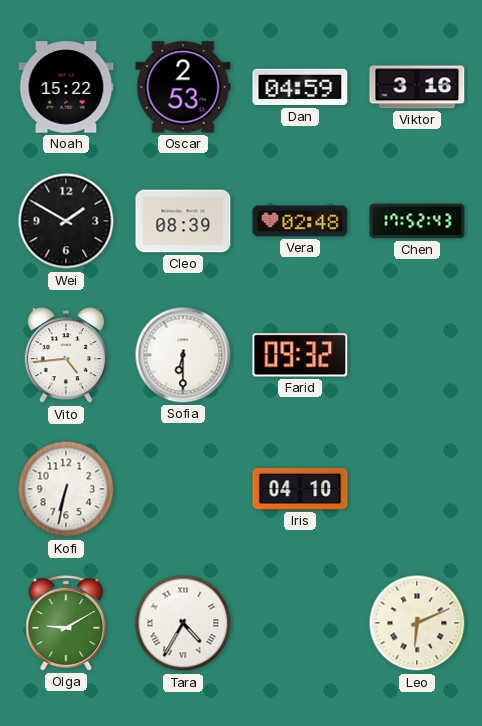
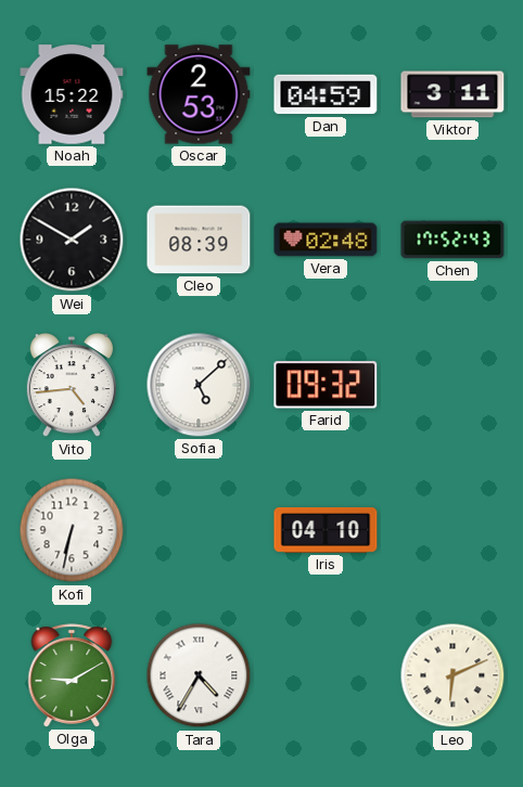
Viktor: 3:16 -> 3:11
Sofia: 6:30 -> 5:08
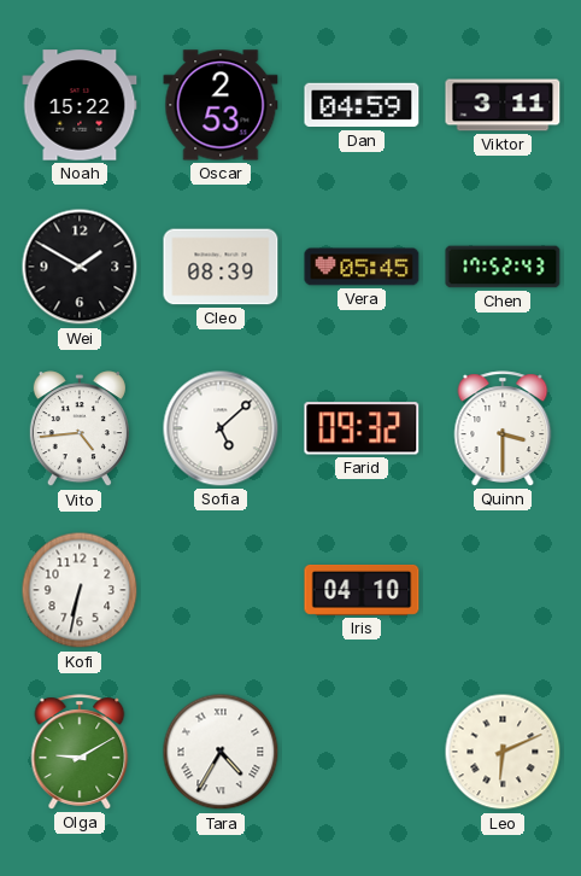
Vera: 02:48 -> 05:45
Quinn: none -> 3:30
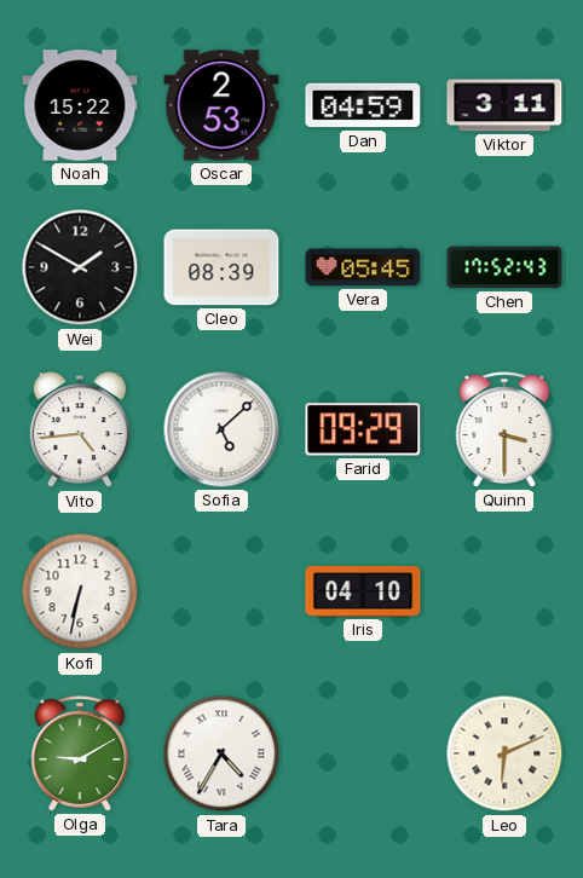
Farid: 09:32 -> 09:29
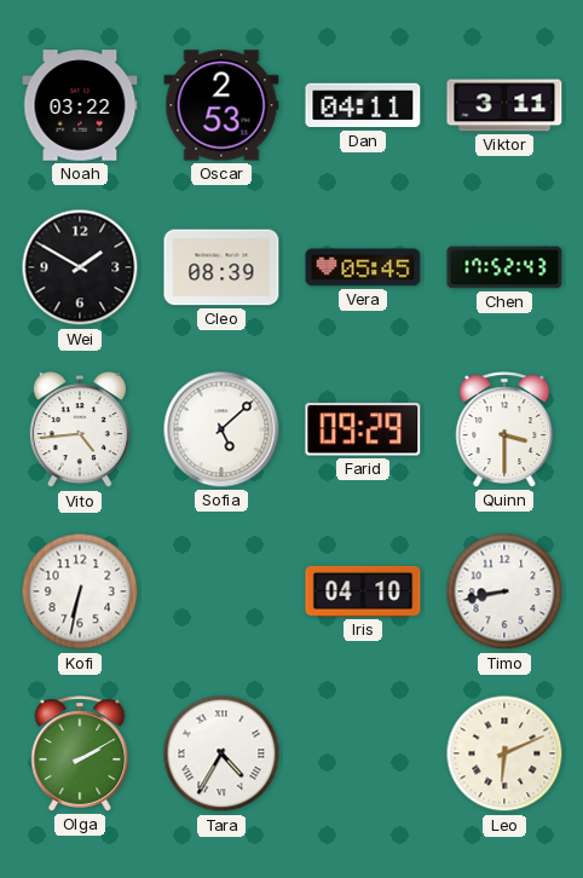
Noah: 15:22 -> 03:22
Dan: 04:59 -> 04:11
Timo: none -> 8:43
Olga: 9:10 -> 2:10
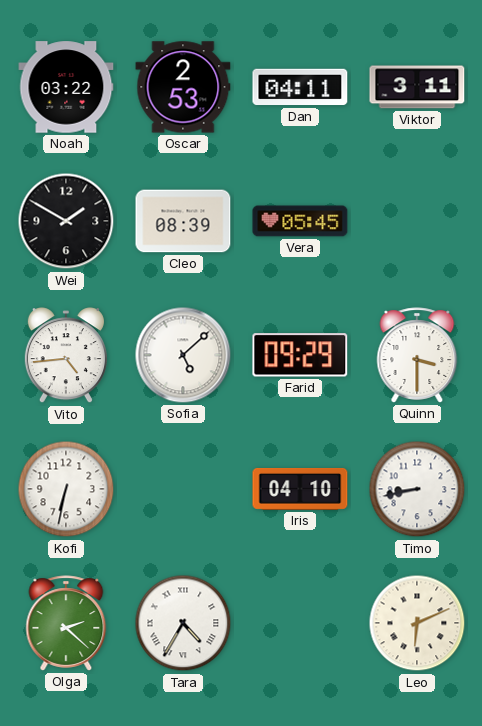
Chen: 17:52 -> none
Olga: 2:10 -> 2:22
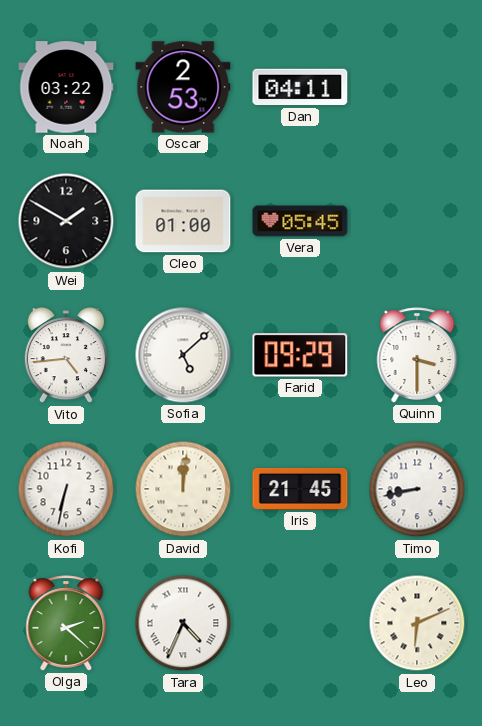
Viktor: 3:11 -> none
Cleo: 08:39 -> 01:00
David: none -> 12:01
Iris: 04:10 -> 21:45
Tara: 4:35 -> 4:34
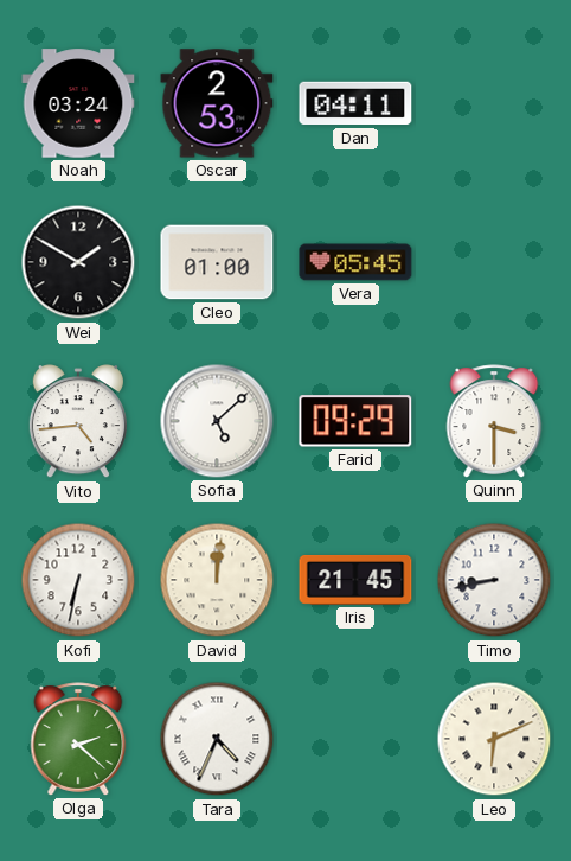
Noah: 03:22 -> 03:24
